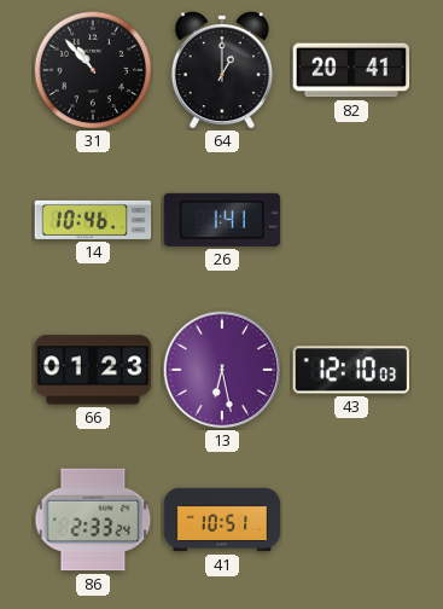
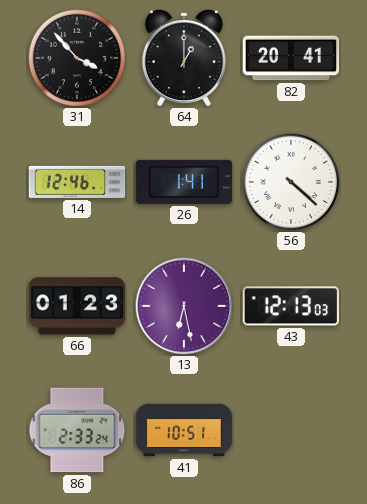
31: 10:53 -> 3:53
14: 10:46 -> 12:46
56: none -> 4:22
43: 12:10 -> 12:13
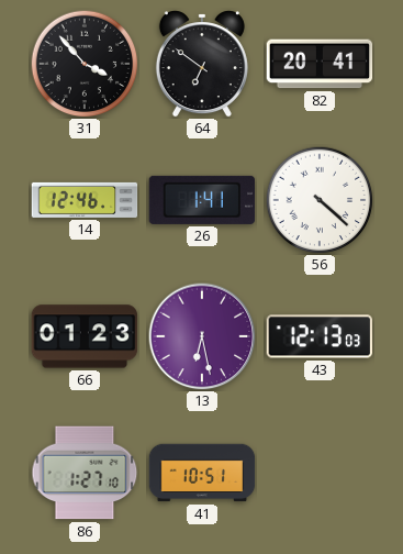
64: 1:00 -> 6:51
86: 2:33 -> 1:27
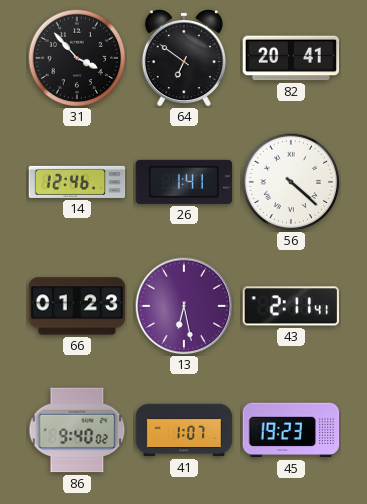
43: 12:13 -> 2:11
86: 1:27 -> 9:40
41: 10:51 -> 1:07
45: none -> 19:23
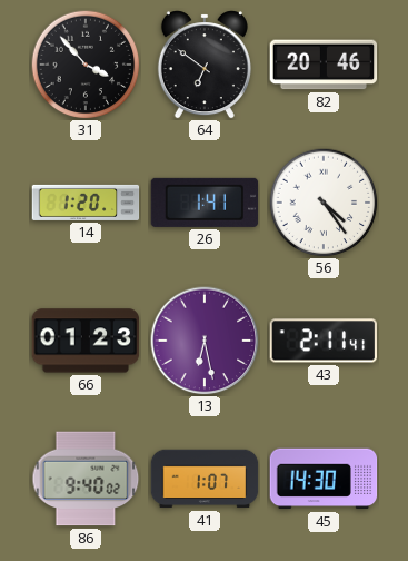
82: 20:41 -> 20:46
14: 12:46 -> 1:20
56: 4:22 -> 4:24
45: 19:23 -> 14:30
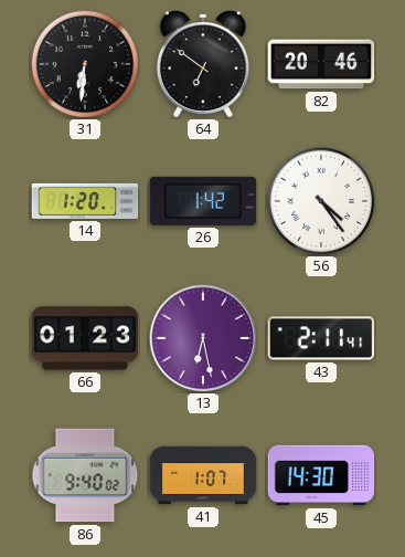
31: 3:53 -> 6:31
26: 1:41 -> 1:42
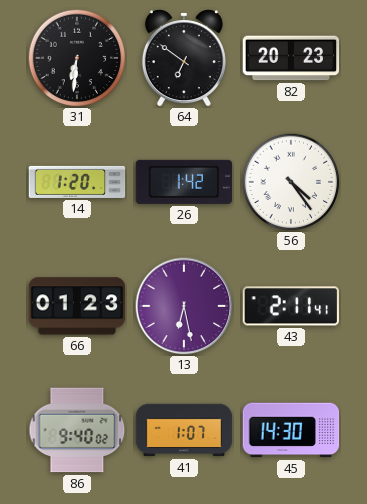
82: 20:46 -> 20:23
